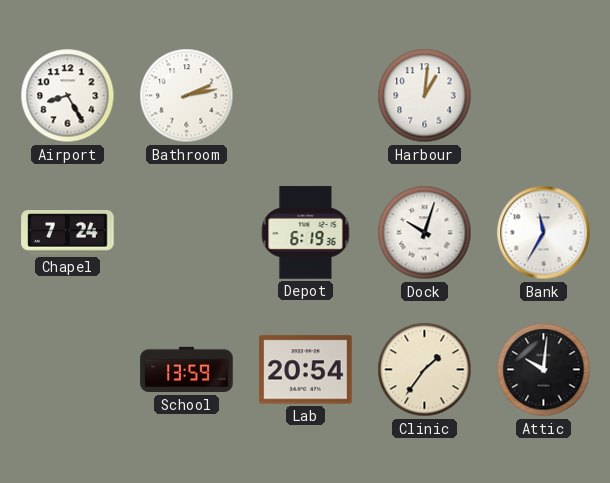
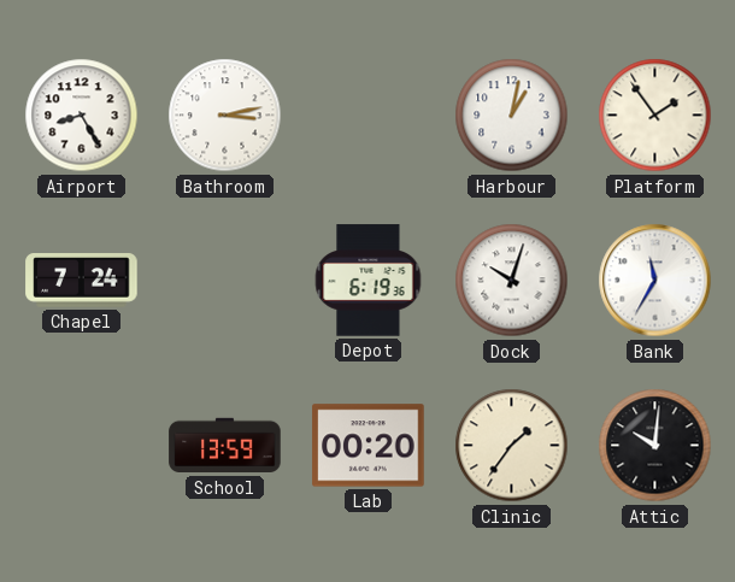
Bathroom: 2:13 -> 3:13
Harbour: 1:01 -> 1:02
Platform: none -> 1:54
Lab: 20:54 -> 00:20
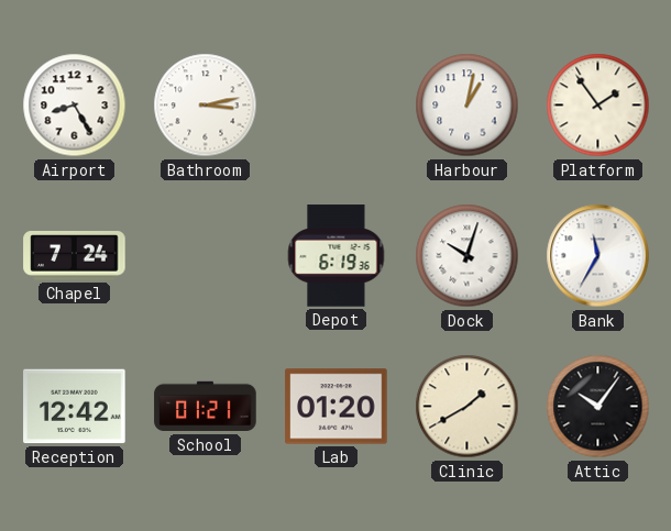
Reception: none -> 12:42
School: 13:59 -> 01:21
Lab: 00:20 -> 01:20
Clinic: 1:36 -> 1:40
Attic: 10:01 -> 10:06
